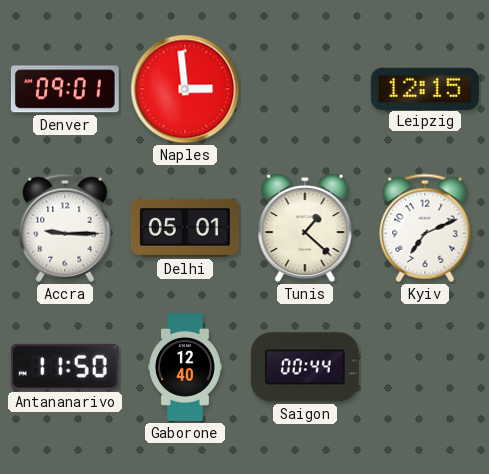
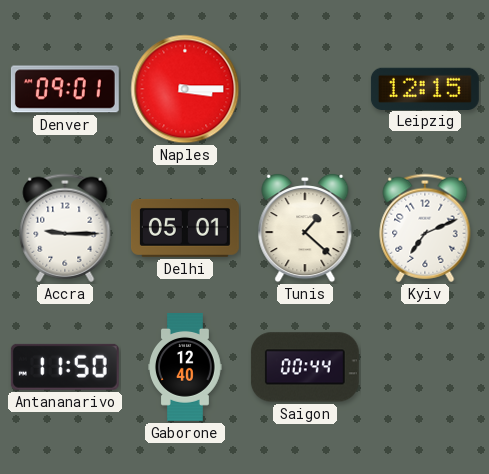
Naples: 2:59 -> 3:15
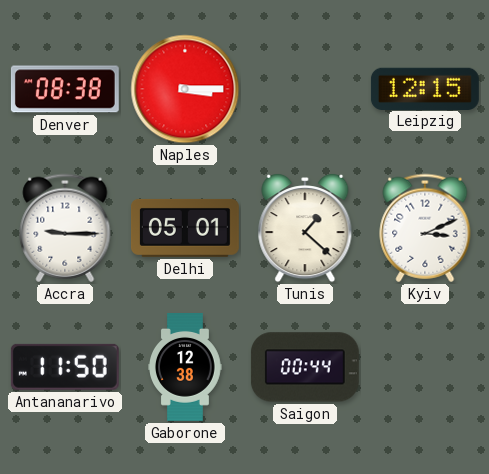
Denver: 09:01 -> 08:38
Kyiv: 7:11 -> 3:11
Gaborone: 12:40 -> 12:38
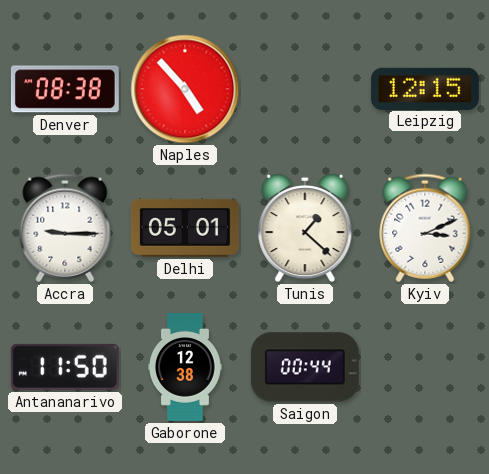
Naples: 3:15 -> 4:53
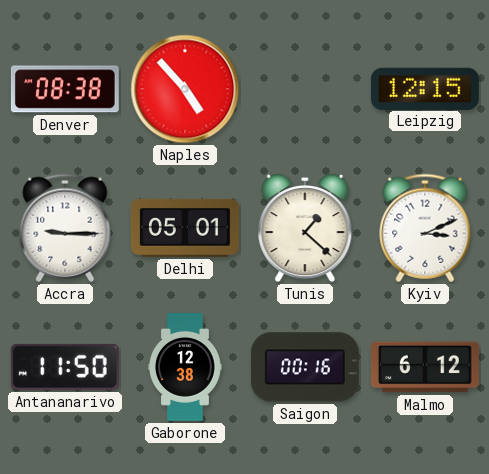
Saigon: 00:44 -> 00:16
Malmo: none -> 6:12
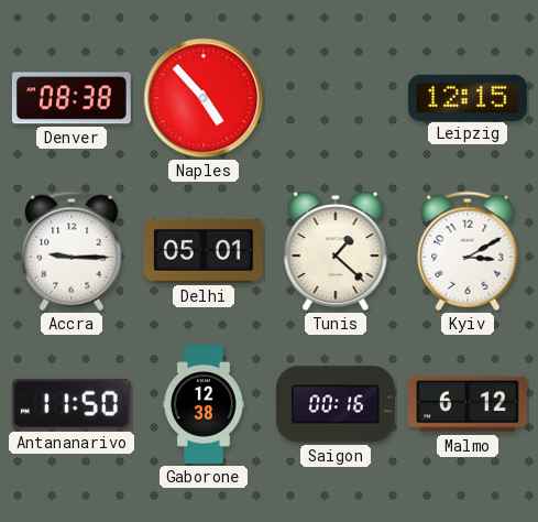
Kyiv: 3:11 -> 3:10
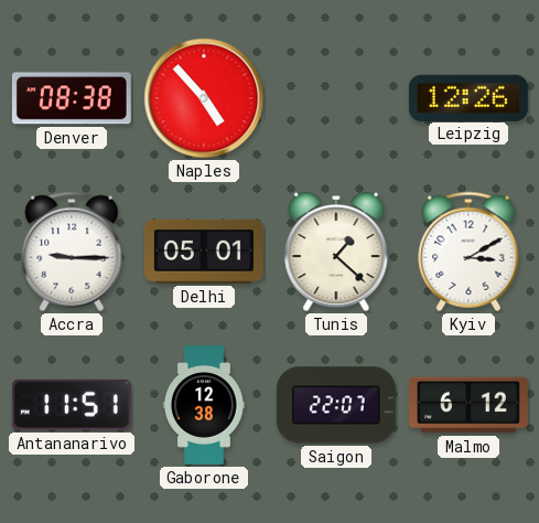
Leipzig: 12:15 -> 12:26
Antananarivo: 11:50 -> 11:51
Saigon: 00:16 -> 22:07
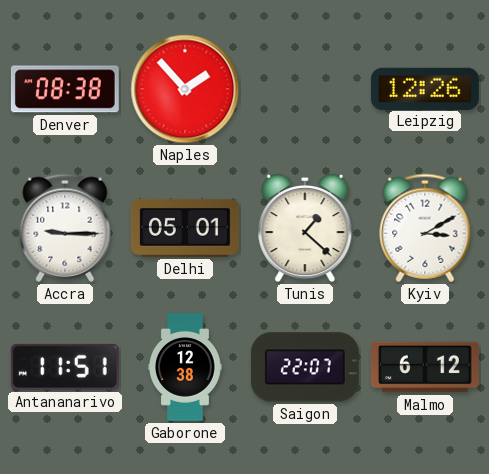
Naples: 4:53 -> 1:53
